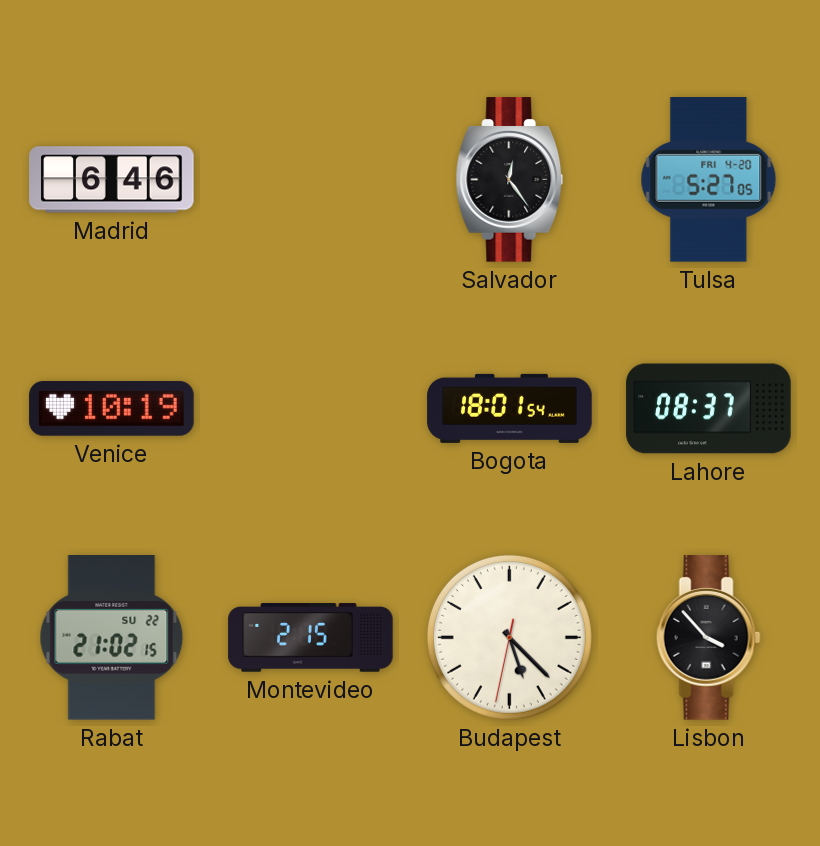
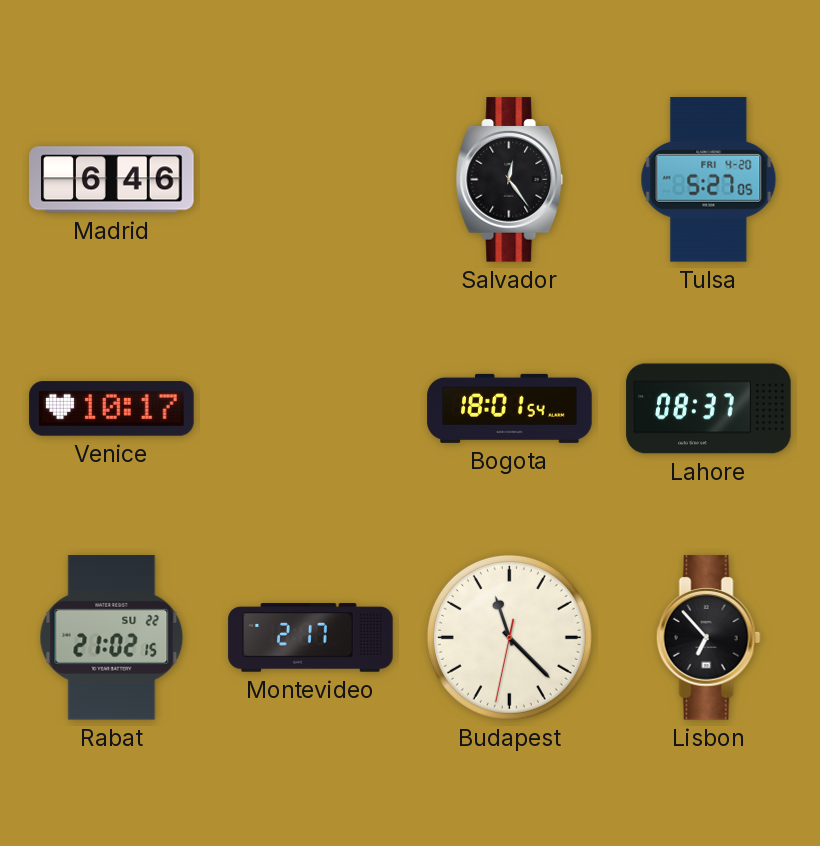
Venice: 10:19 -> 10:17
Montevideo: 2:15 -> 2:17
Budapest: 5:22 -> 11:22
Lisbon: 3:53 -> 6:53
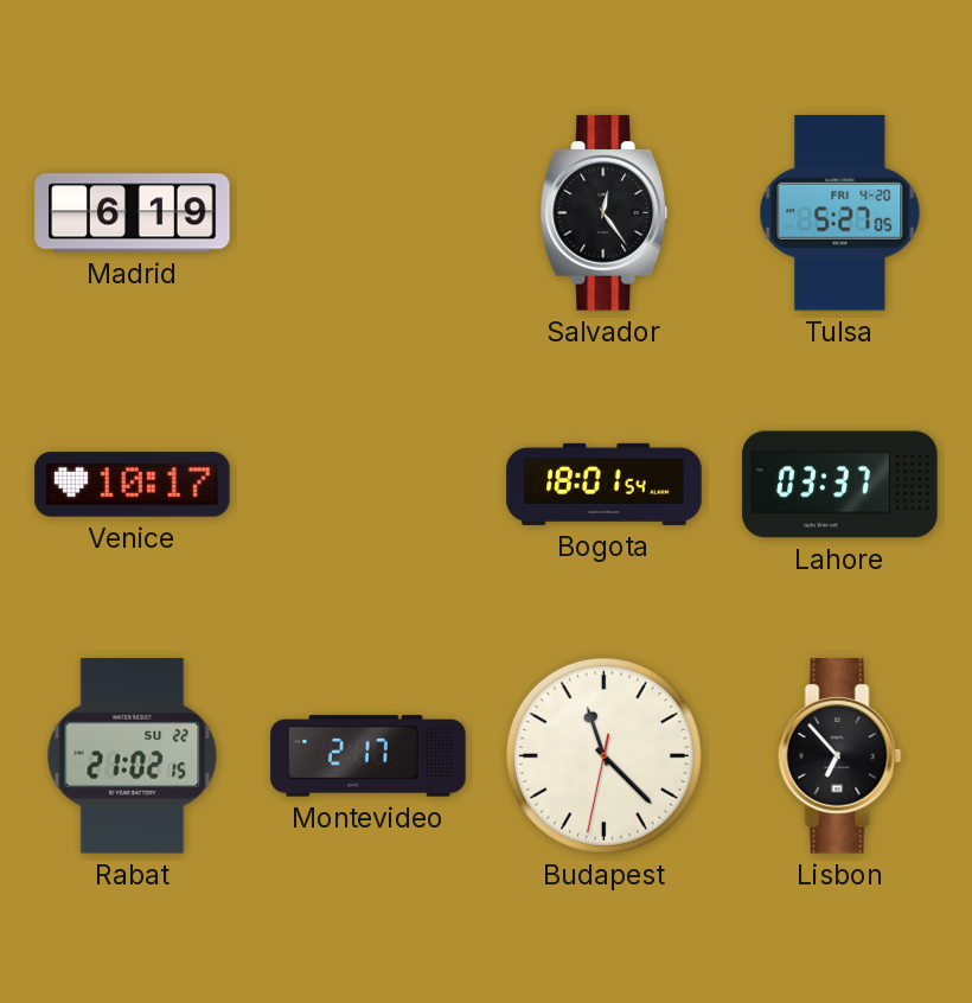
Madrid: 6:46 -> 6:19
Lahore: 08:37 -> 03:37
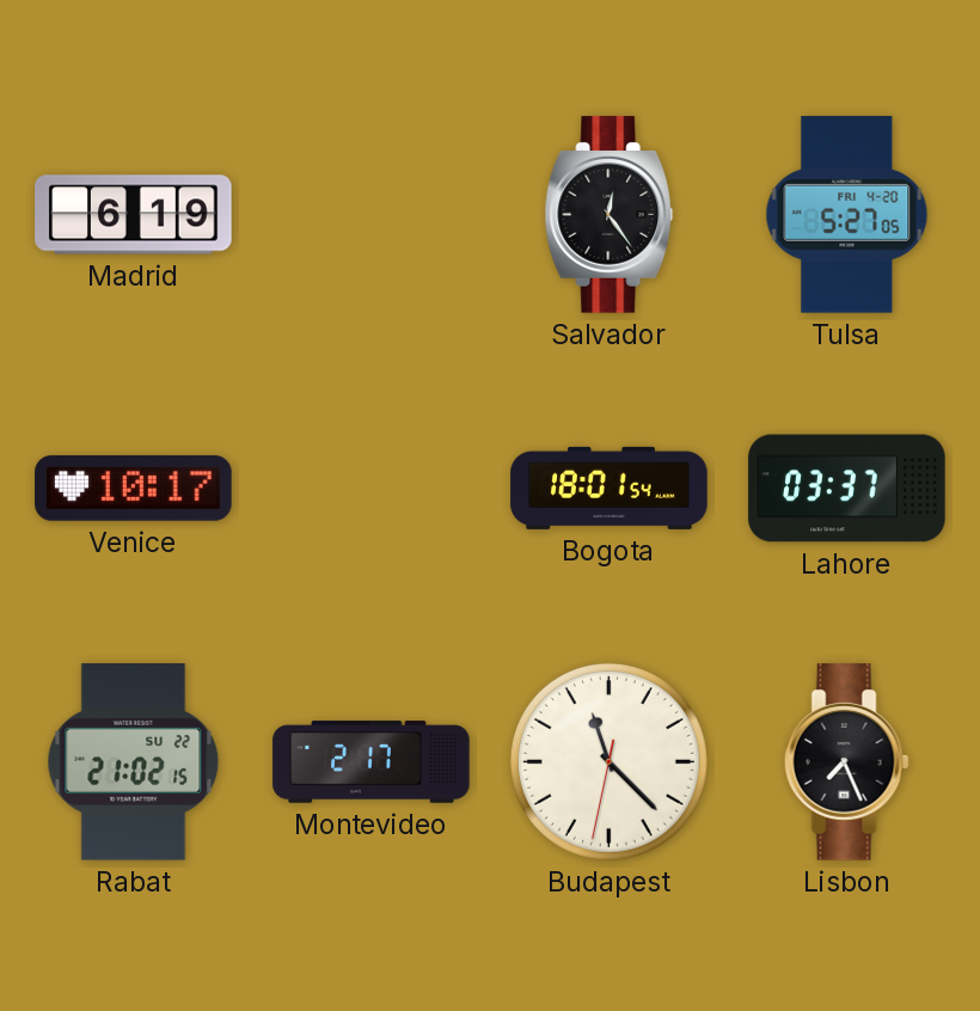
Lisbon: 6:53 -> 7:26
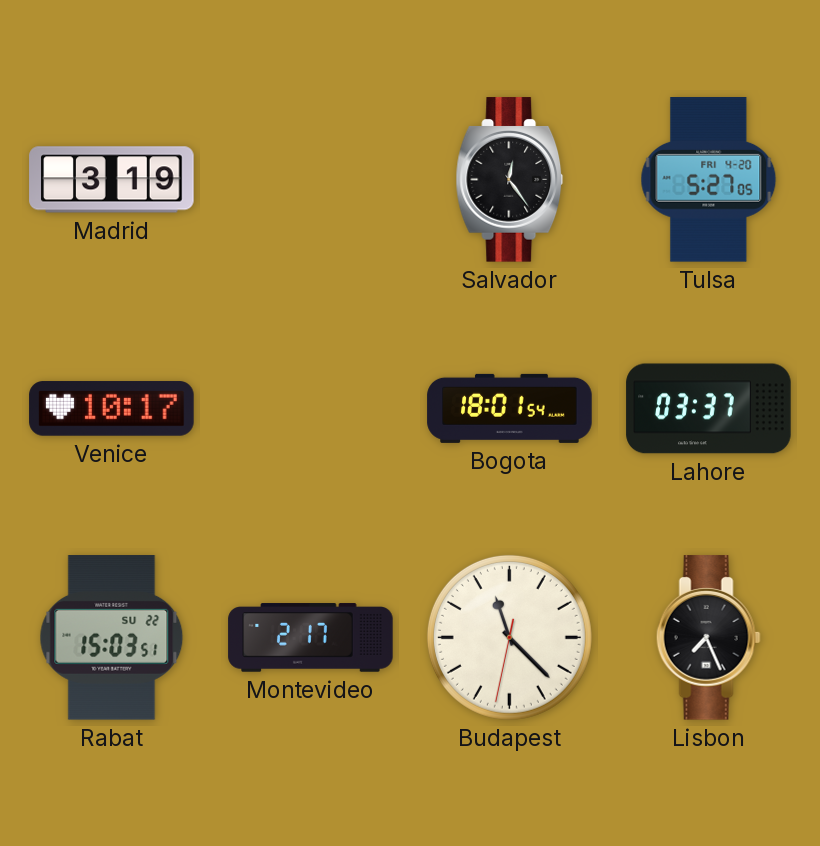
Madrid: 6:19 -> 3:19
Rabat: 21:02 -> 15:03
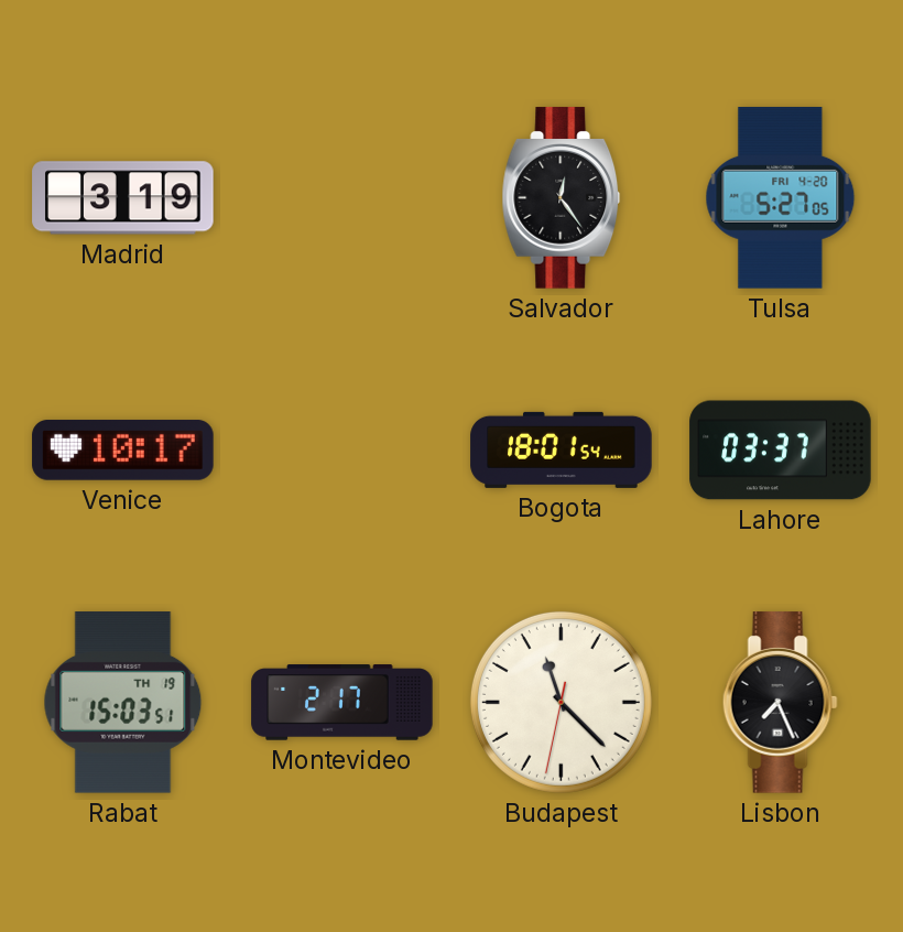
Rabat date: SU 22 -> TH 19
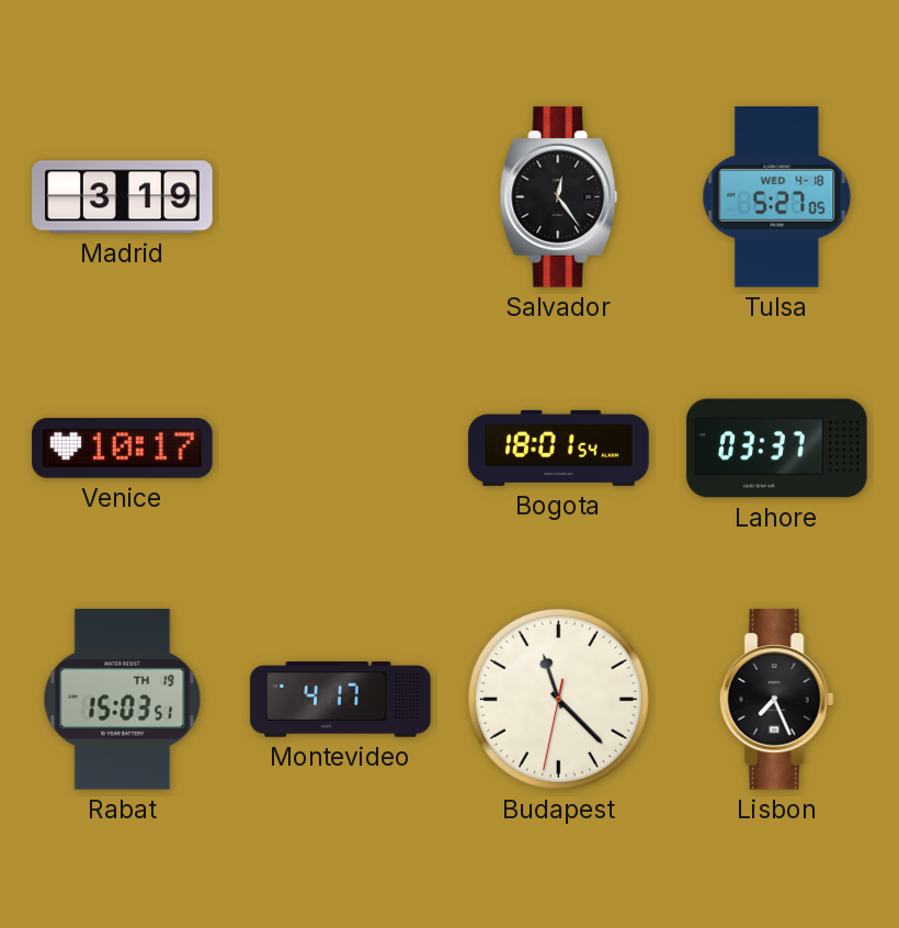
Tulsa date: FRI 4-20 -> WED 4-18
Montevideo: 2:17 -> 4:17
